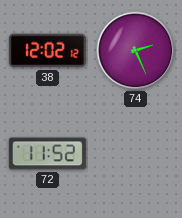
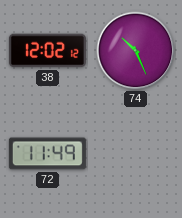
74: 2:26 -> 10:26
72: 11:52 -> 11:49
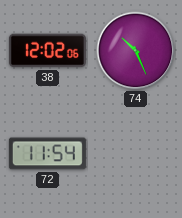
38: 12:02:12 -> 12:02:06
72: 11:49 -> 11:54
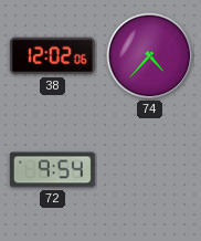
74: 10:26 -> 4:37
72: 11:54 -> 9:54
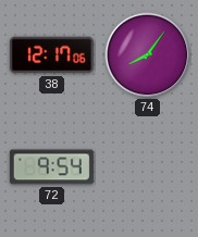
38: 12:02 -> 12:17
74: 4:37 -> 8:06
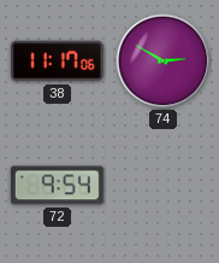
38: 12:17 -> 11:17
74: 8:06 -> 2:50
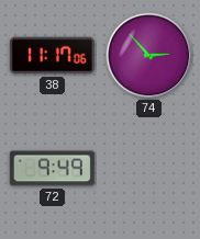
74: 2:50 -> 2:53
72: 9:54 -> 9:49
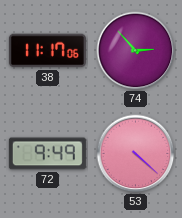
53: none -> 4:22
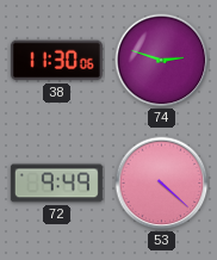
38: 11:17 -> 11:30
74: 2:53 -> 2:48
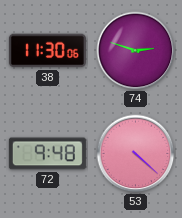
72: 9:49 -> 9:48
